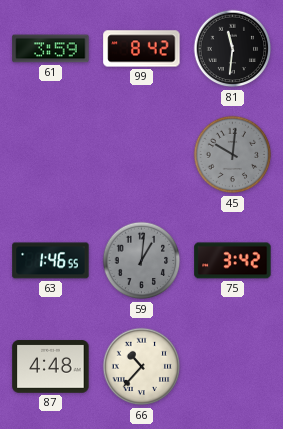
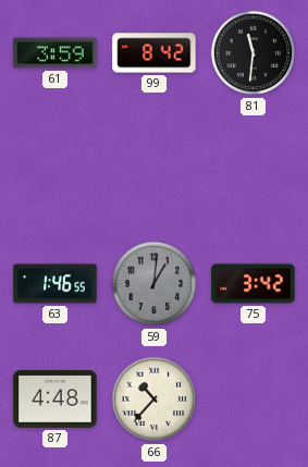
45: 10:01 -> none
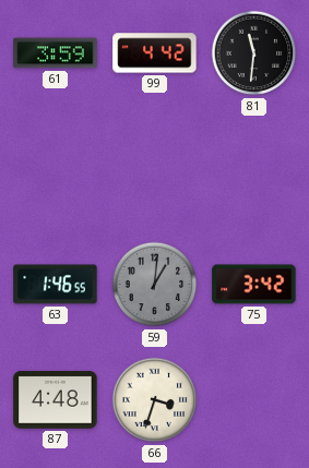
99: 8:42 -> 4:42
66: 10:37 -> 3:33
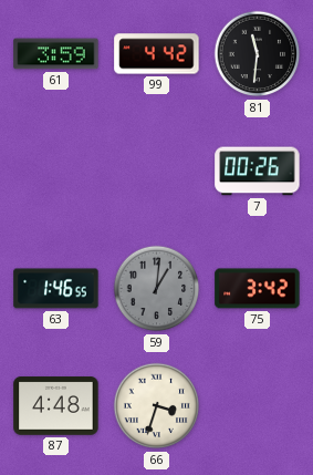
7: none -> 00:26
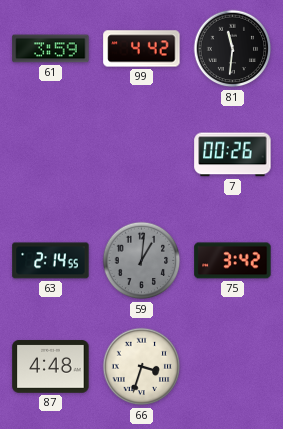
63: 1:46 -> 2:14
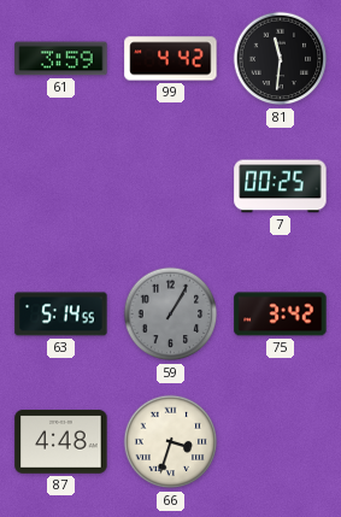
7: 00:26 -> 00:25
63: 2:14 -> 5:14
59: 1:01 -> 1:05
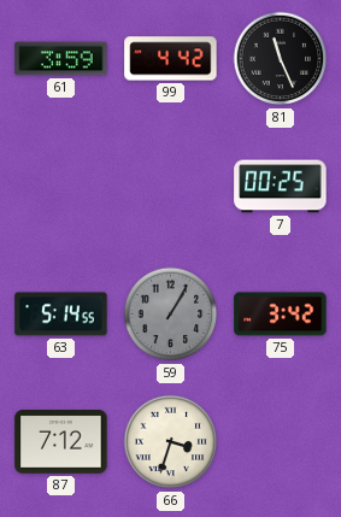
81: 11:31 -> 11:26
87: 4:48 -> 7:12
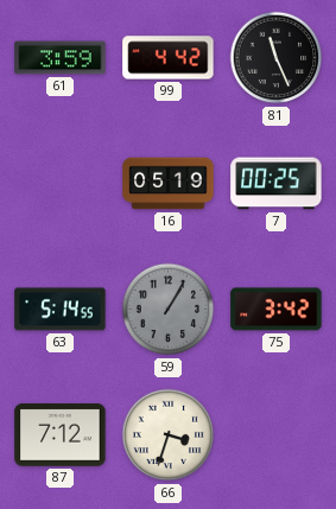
16: none -> 05:19
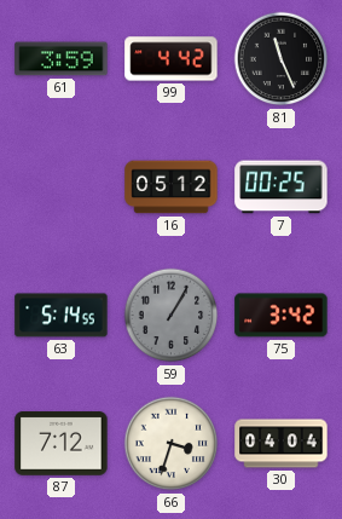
16: 05:19 -> 05:12
30: none -> 04:04
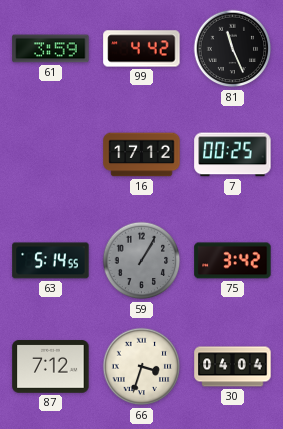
16: 05:12 -> 17:12
